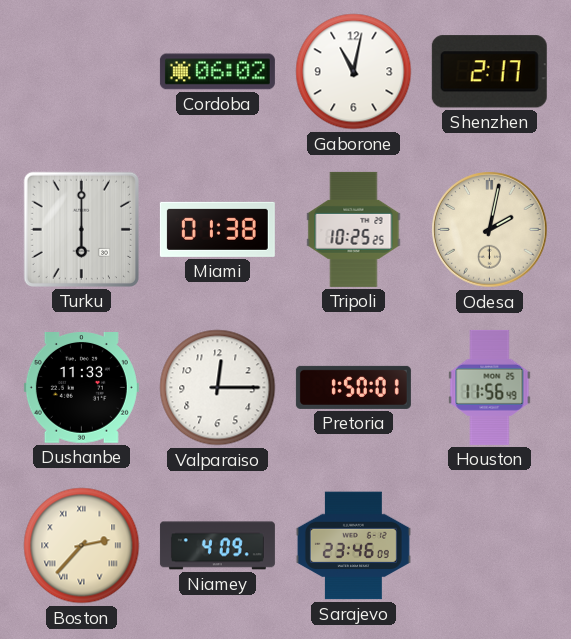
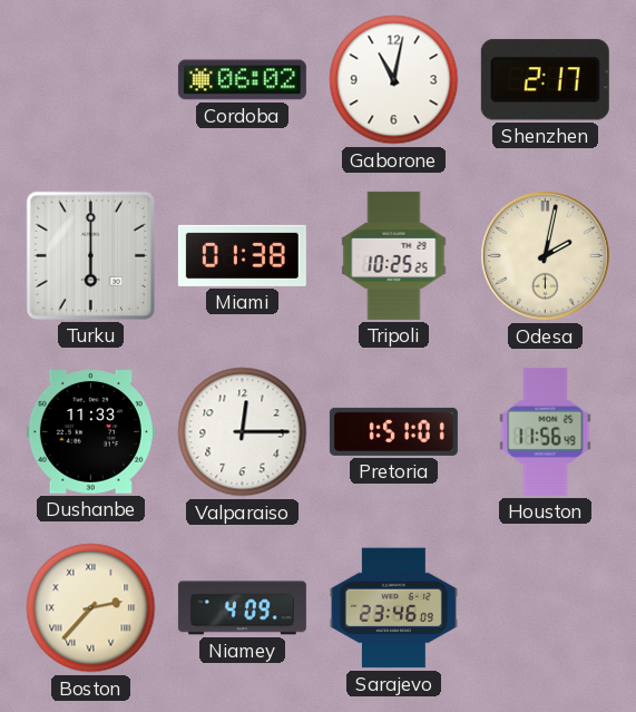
Pretoria: 1:50 -> 1:51
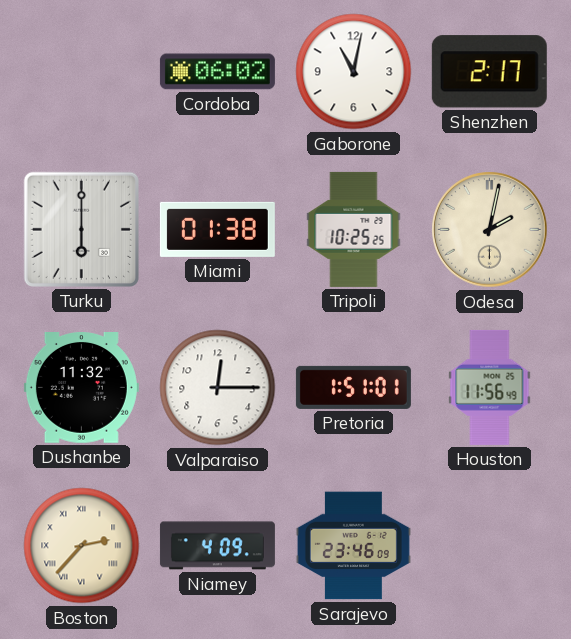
Dushanbe: 11:33 -> 11:32
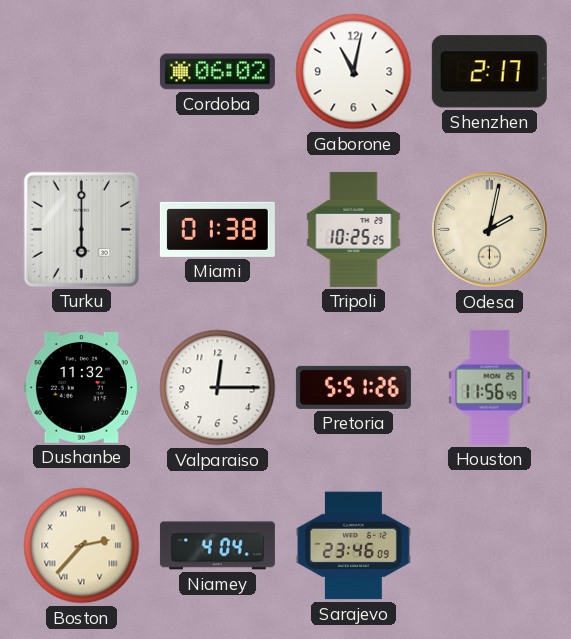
Pretoria: 1:51 -> 5:51
Niamey: 4:09 -> 4:04
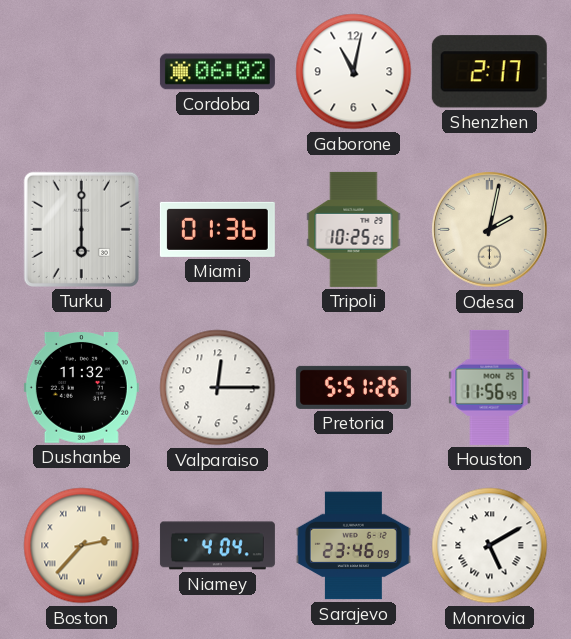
Miami: 01:38 -> 01:36
Monrovia: none -> 5:10
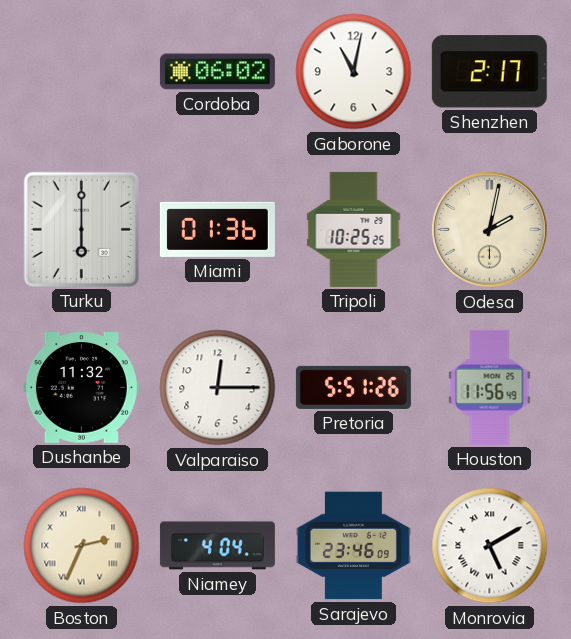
Boston: 2:37 -> 2:34
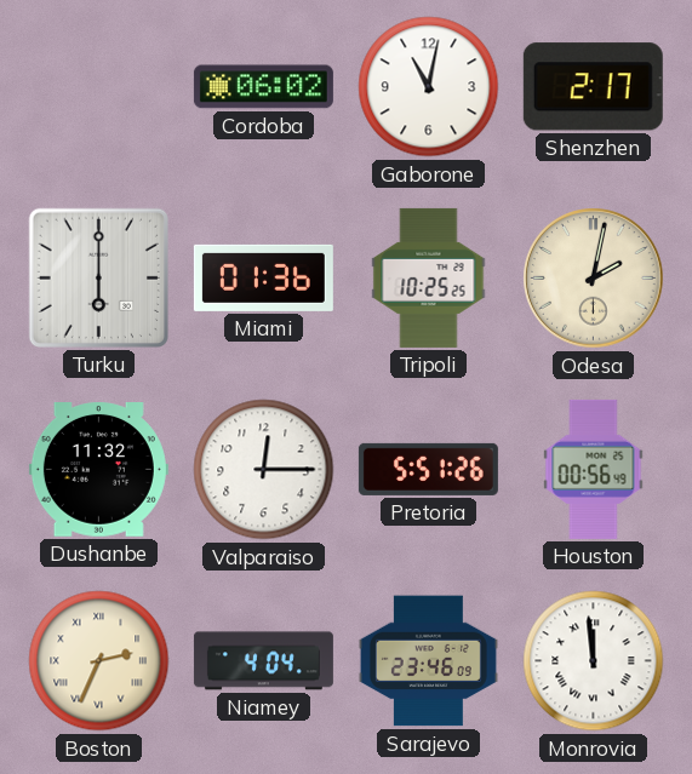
Houston: 11:56 -> 00:56
Monrovia: 5:10 -> 11:59
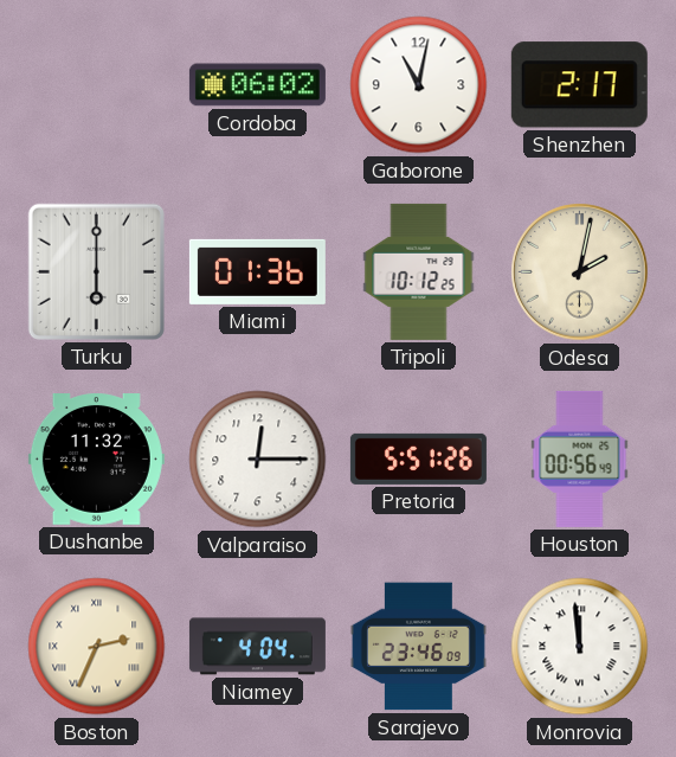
Tripoli: 10:25 -> 10:12
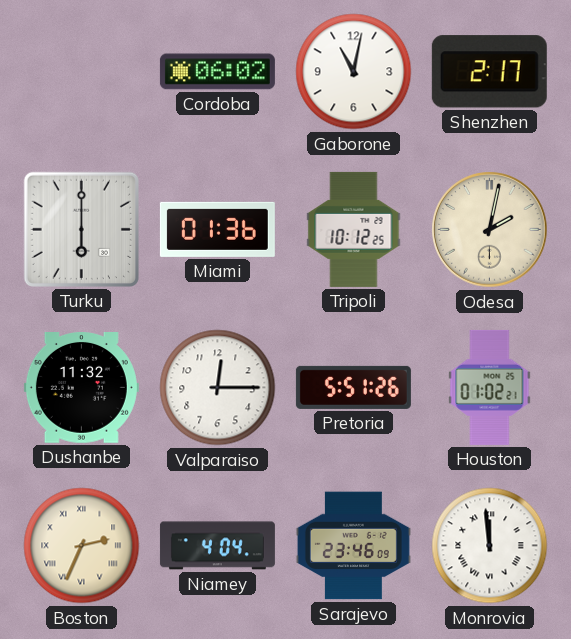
Houston: 00:56 -> 01:02
